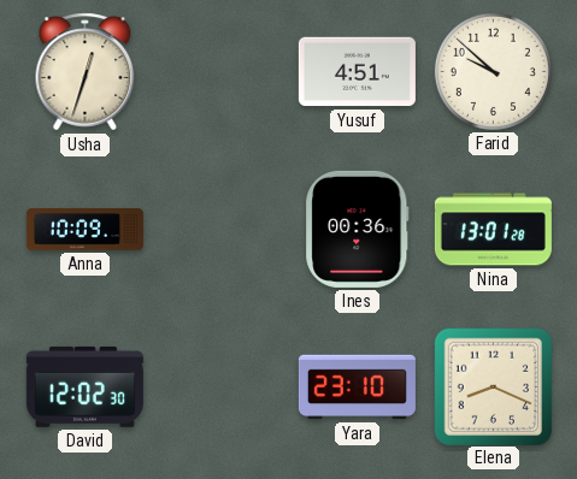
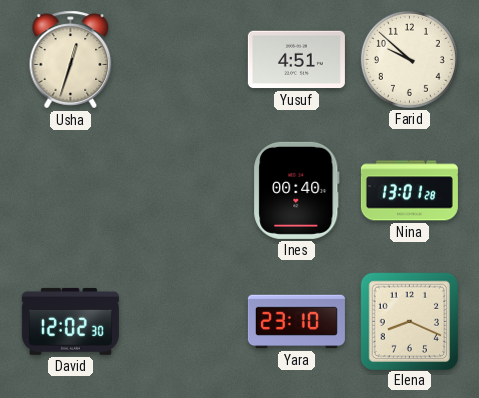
Anna: 10:09 -> none
Ines: 00:36 -> 00:40
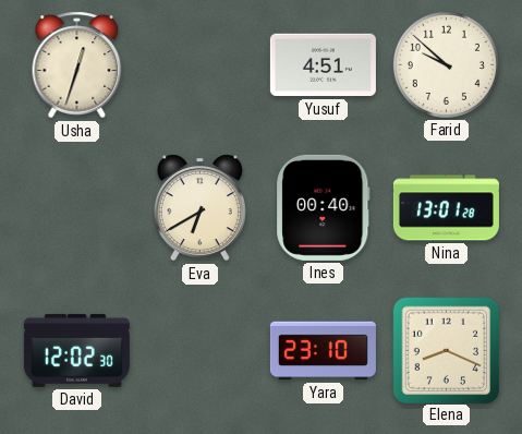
Eva: none -> 6:40
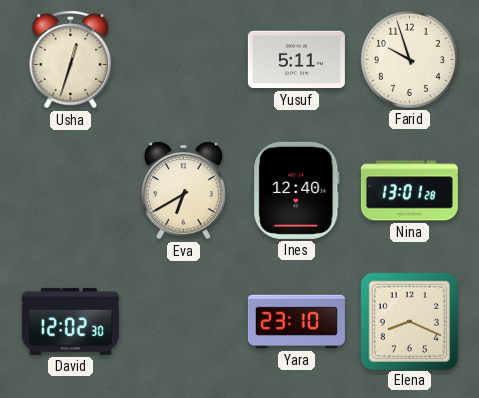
Yusuf: 4:51 -> 5:11
Farid: 9:52 -> 9:57
Ines: 00:40 -> 12:40
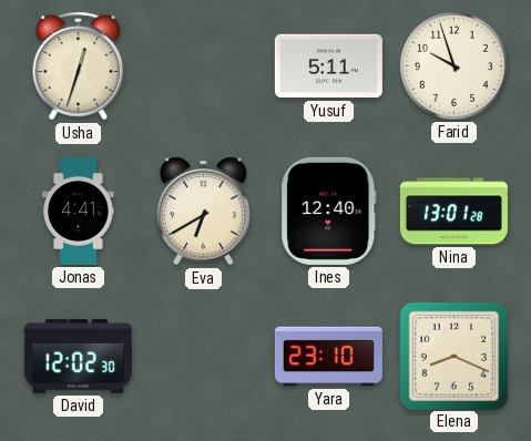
Jonas: none -> 4:41
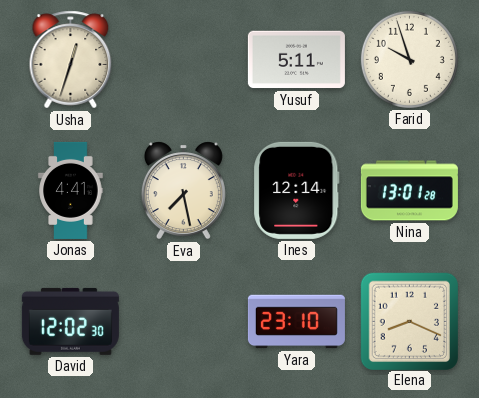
Eva: 6:40 -> 7:28
Ines: 12:40 -> 12:14
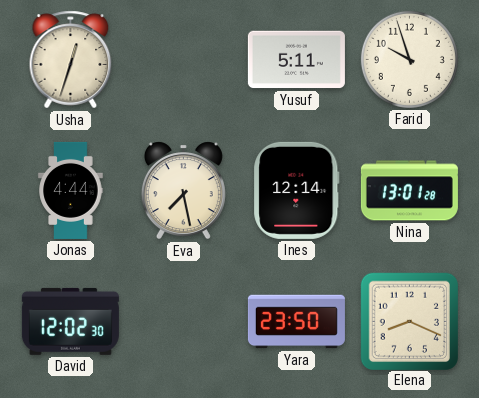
Jonas: 4:41 -> 4:44
Yara: 23:10 -> 23:50
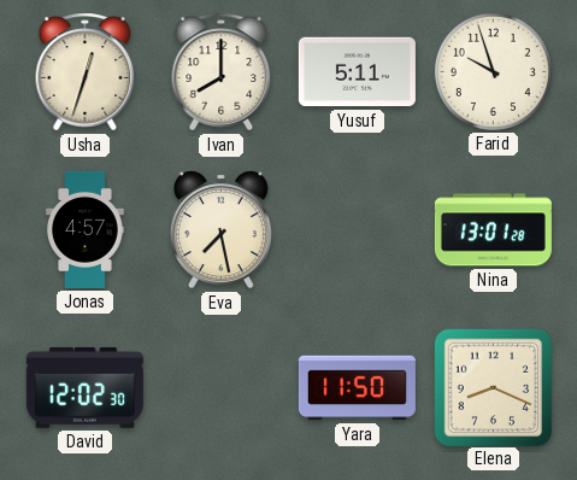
Ivan: none -> 8:00
Jonas: 4:44 -> 4:57
Ines: 12:14 -> none
Yara: 23:50 -> 11:50
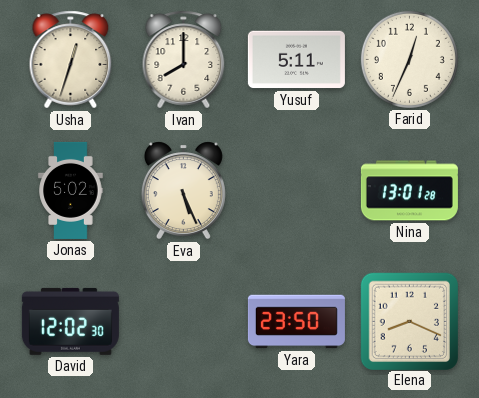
Farid: 9:57 -> 12:34
Jonas: 4:57 -> 5:02
Eva: 7:28 -> 5:26
Yara: 11:50 -> 23:50
